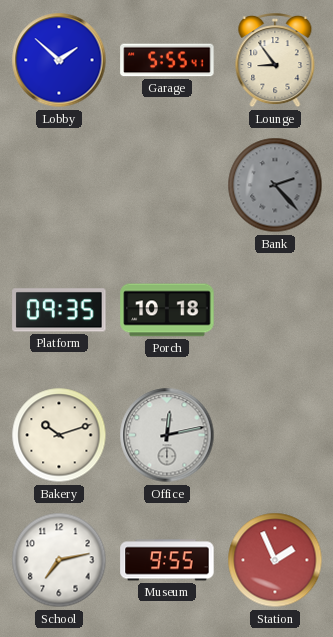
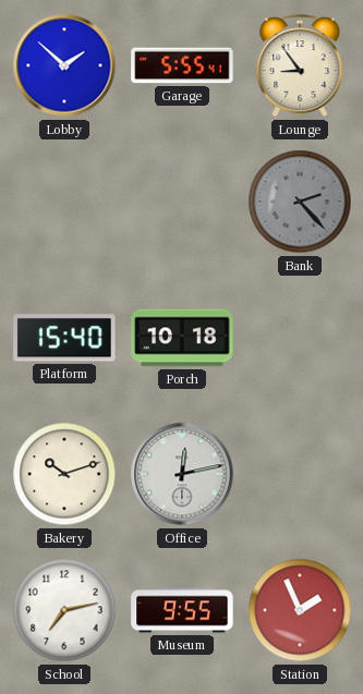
Platform: 09:35 -> 15:40
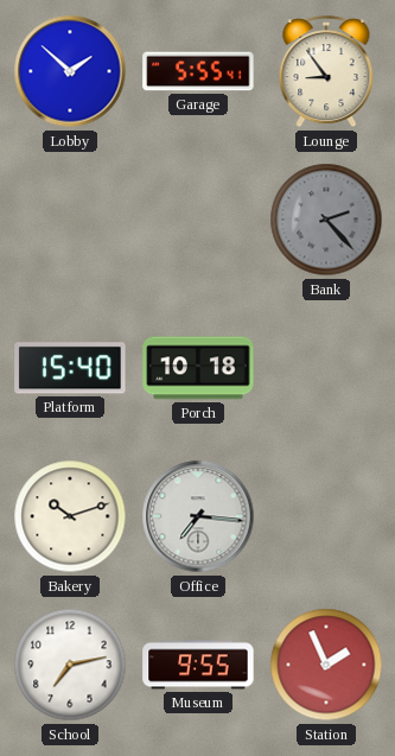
Office: 12:13 -> 7:16
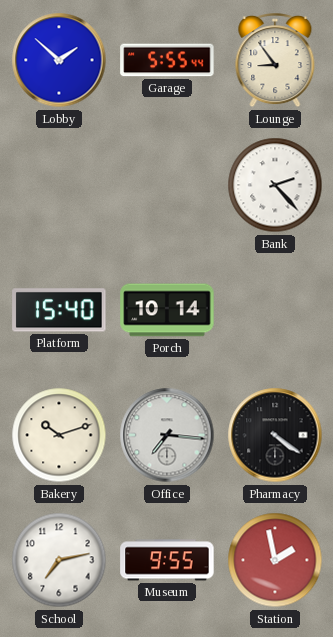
Garage: 5:55:41 -> 5:55:44
Bank dial: grey -> white
Porch: 10:18 -> 10:14
Pharmacy: none -> 4:21
Station: 1:56 -> 1:58
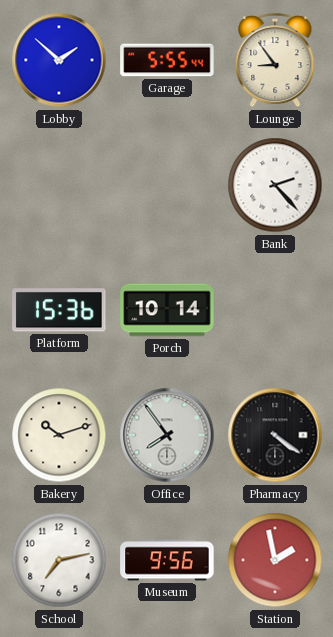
Platform: 15:40 -> 15:36
Office: 7:16 -> 7:54
Museum: 9:55 -> 9:56
